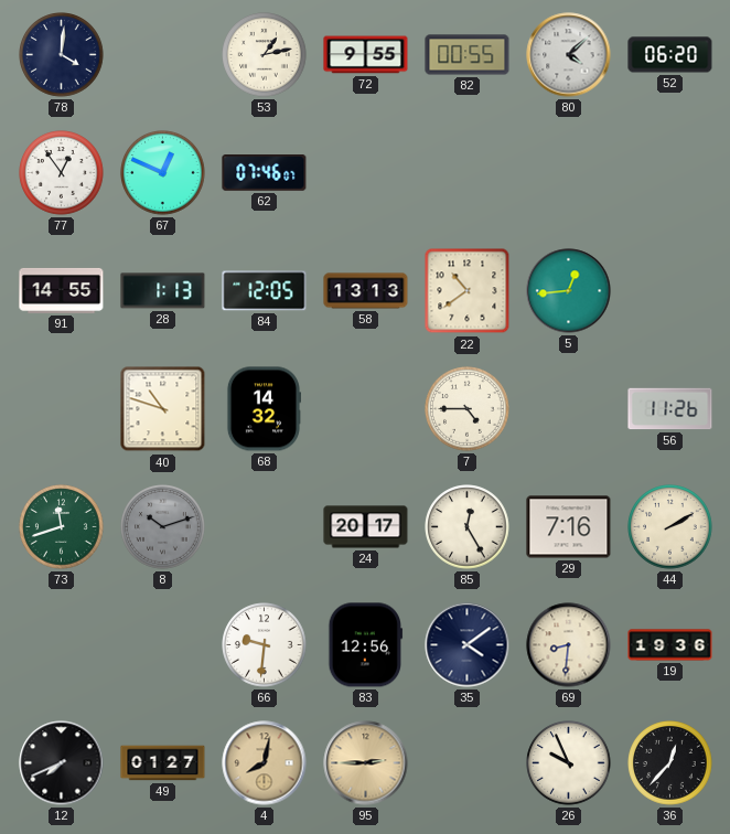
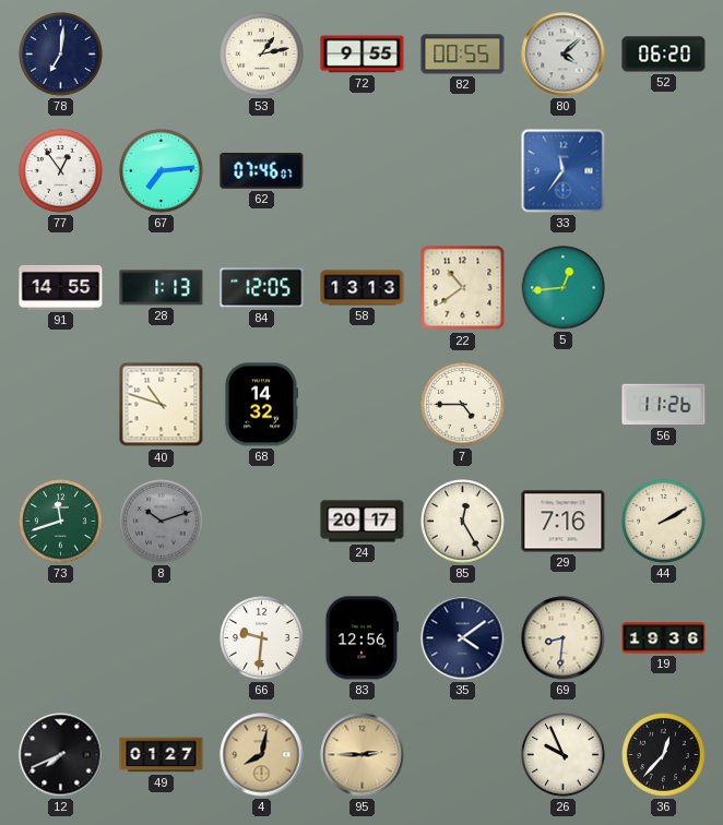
78: 4:01 -> 7:01
67: 12:49 -> 7:14
33: none -> 11:36
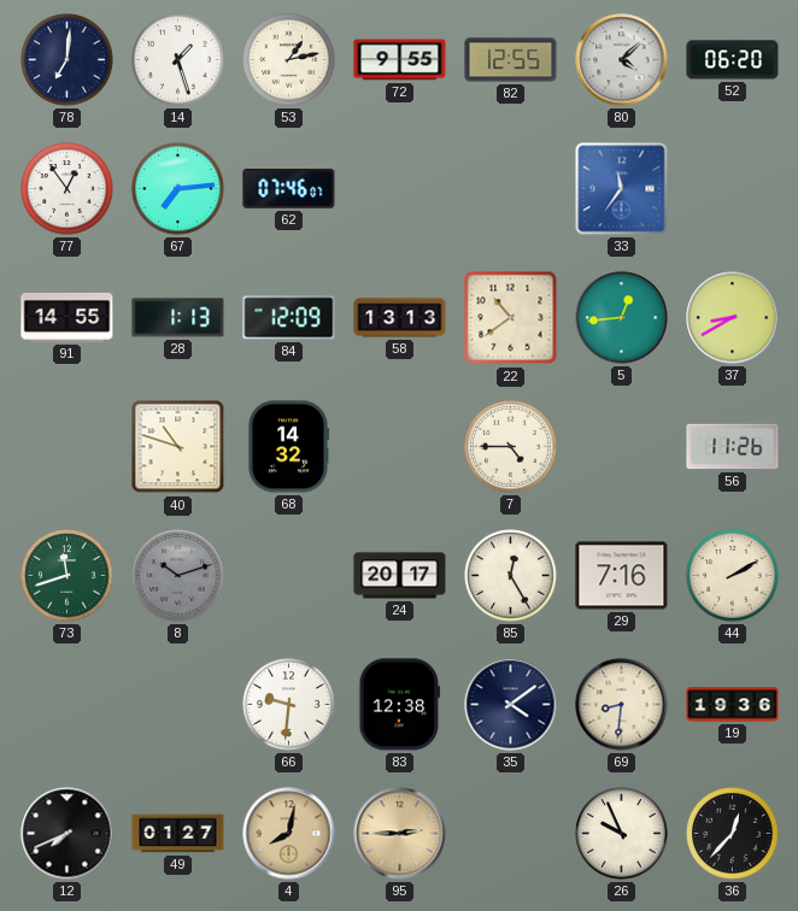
14: none -> 1:27
82: 00:55 -> 12:55
84: 12:05 -> 12:09
37: none -> 8:40
83: 12:56 -> 12:38
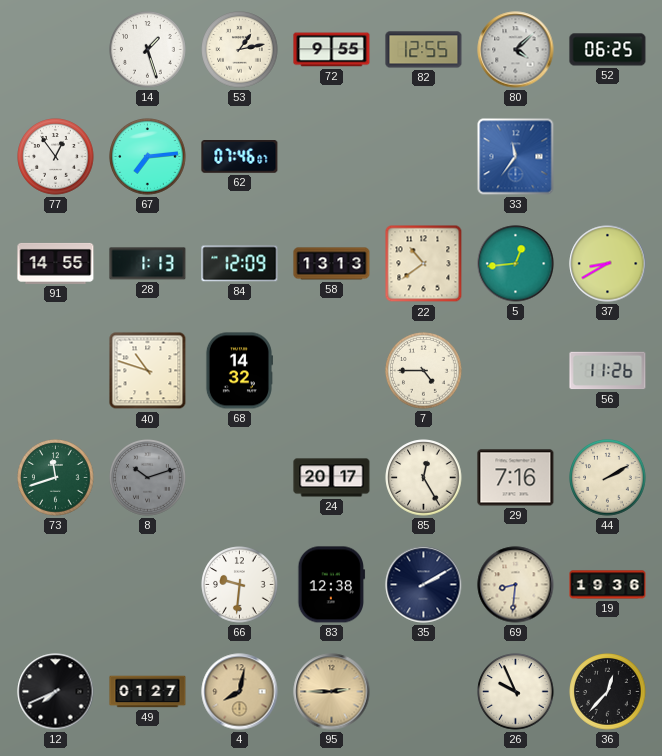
78: 7:01 -> none
52: 06:20 -> 06:25
35: 4:09 -> 2:10
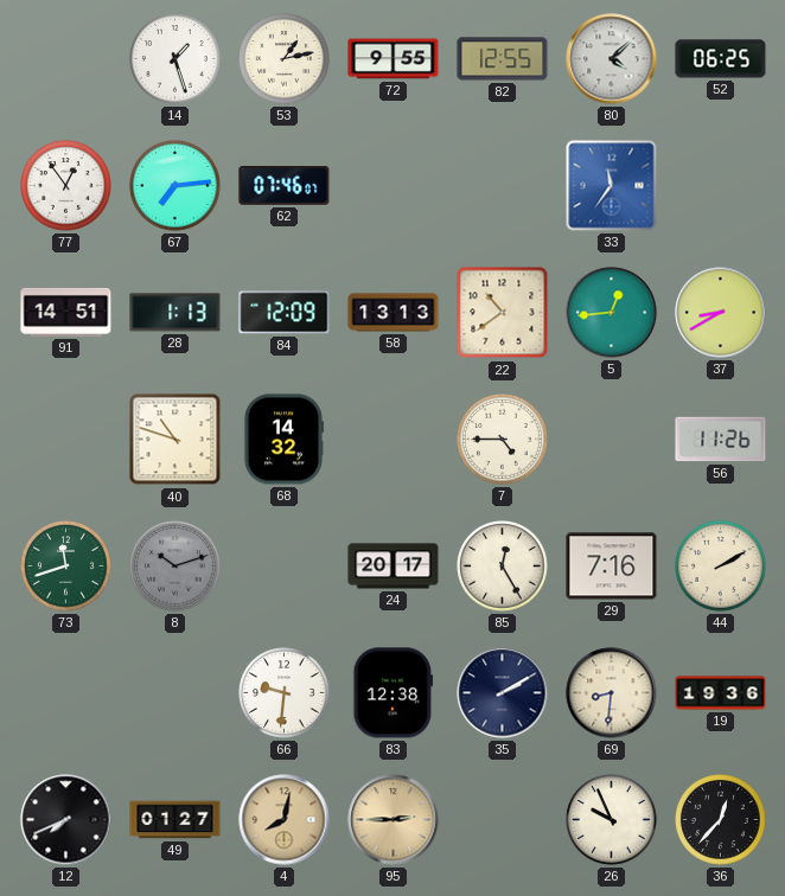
91: 14:55 -> 14:51
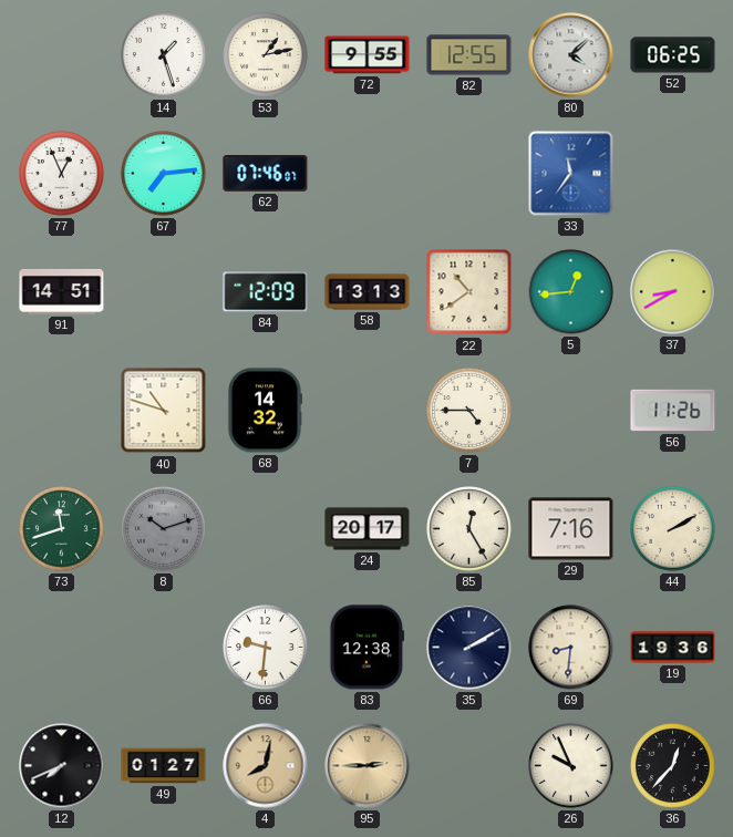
77: 12:54 -> 12:56
28: 1:13 -> none
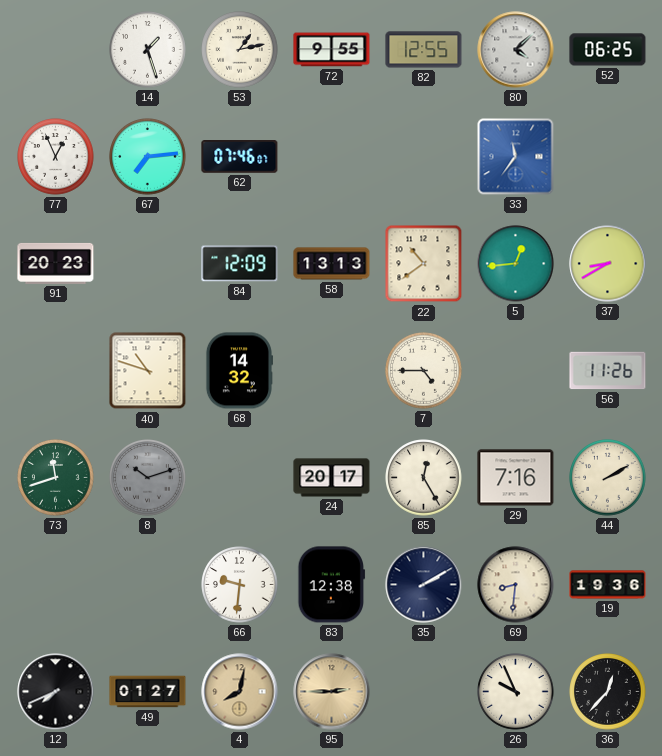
91: 14:51 -> 20:23
